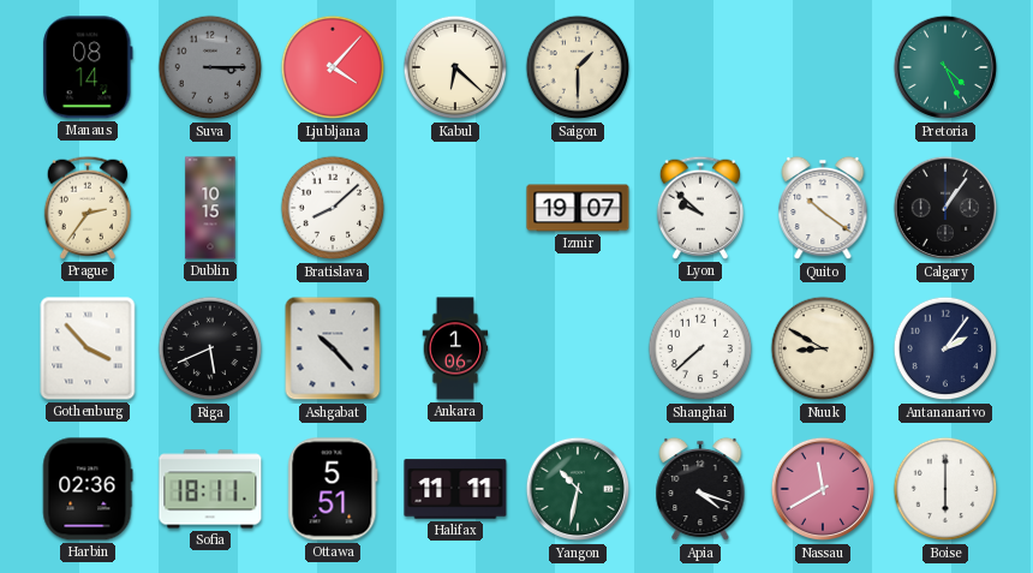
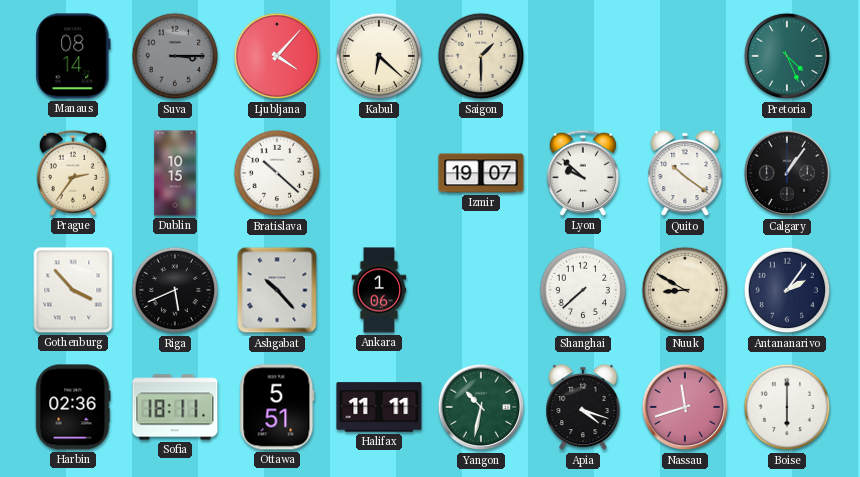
Bratislava: 8:08 -> 10:22
Nassau: 11:40 -> 11:42
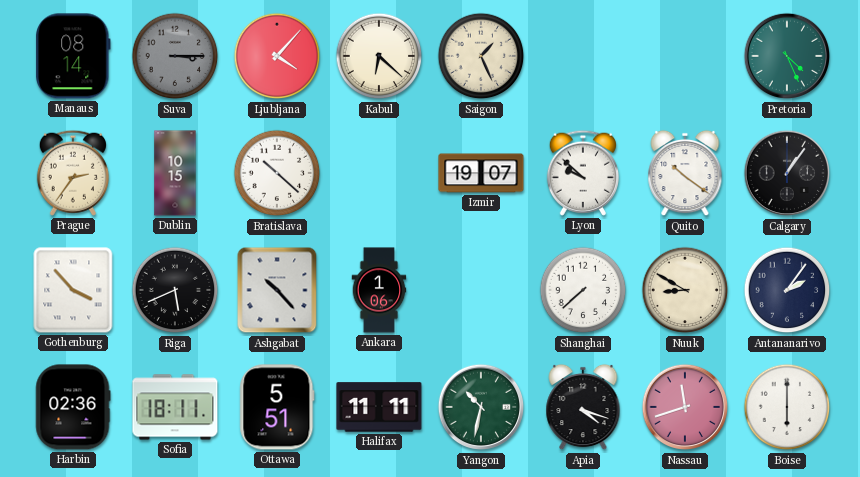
Saigon: 1:30 -> 1:26
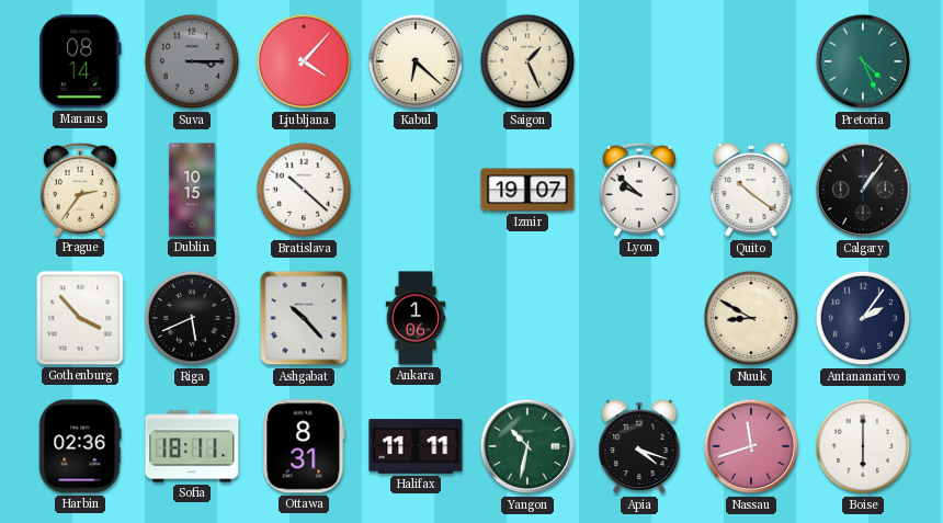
Shanghai: 7:38 -> none
Ottawa: 5:51 -> 8:31
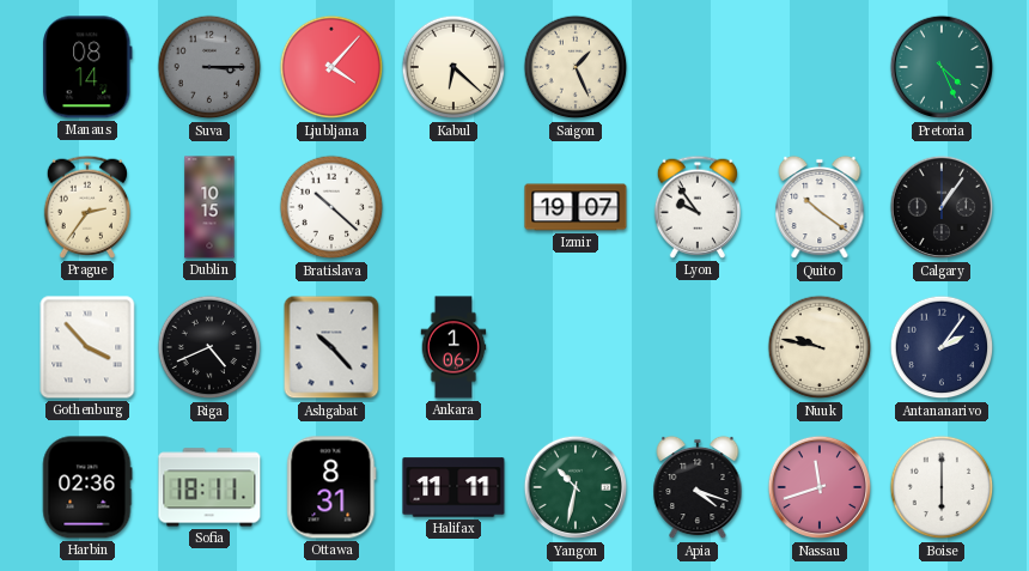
Lyon: 9:52 -> 9:54
Riga: 5:41 -> 4:41
Nuuk: 8:50 -> 9:47
